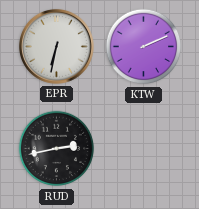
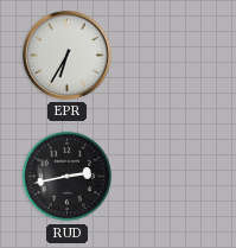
EPR: 6:32 -> 6:35
KTW: 2:11 -> none
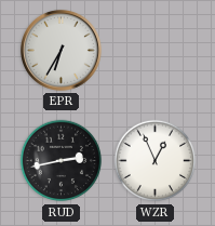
WZR: none -> 12:56
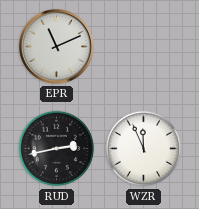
EPR: 6:35 -> 11:11
WZR: 12:56 -> 11:56
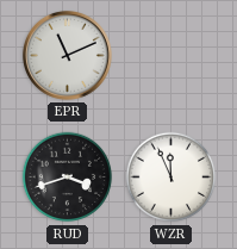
RUD: 2:43 -> 3:42
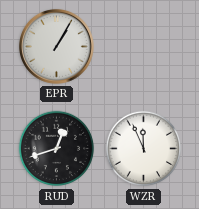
EPR: 11:11 -> 1:05
RUD: 3:42 -> 12:42
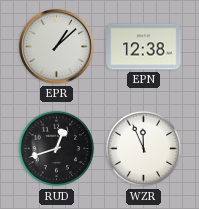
EPR: 1:05 -> 1:08
EPN: none -> 12:38
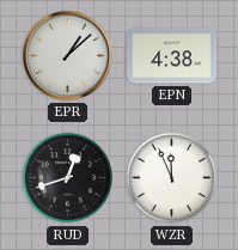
EPN: 12:38 -> 4:38
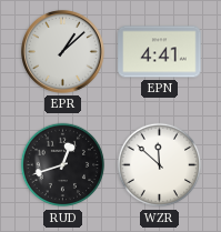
EPN: 4:38 -> 4:41
WZR: 11:56 -> 11:52
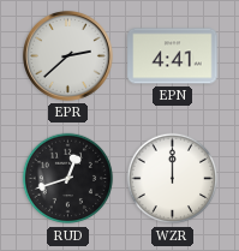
EPR: 1:08 -> 2:38
WZR: 11:52 -> 12:00
